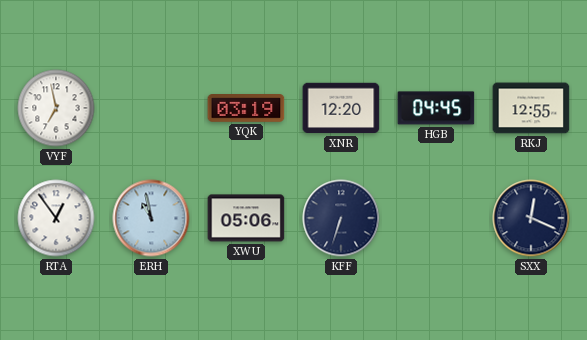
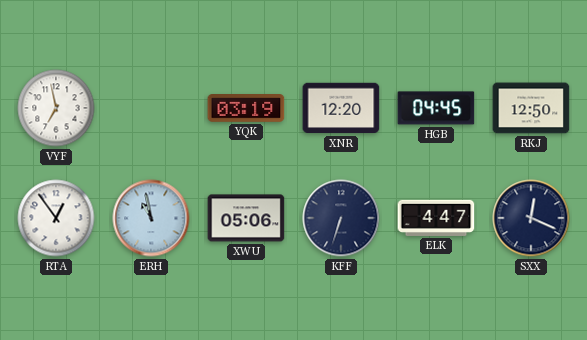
RKJ: 12:55 -> 12:50
ELK: none -> 4:47
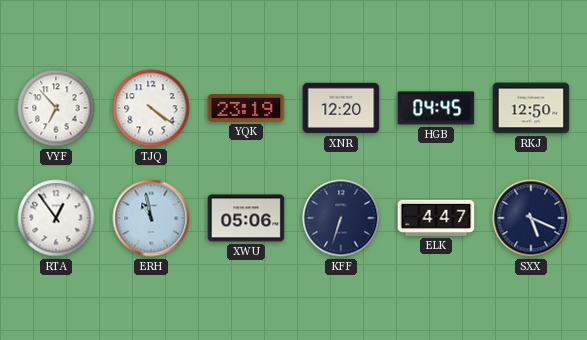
VYF: 6:58 -> 6:53
TJQ: none -> 4:21
YQK: 03:19 -> 23:19
SXX: 12:19 -> 5:19
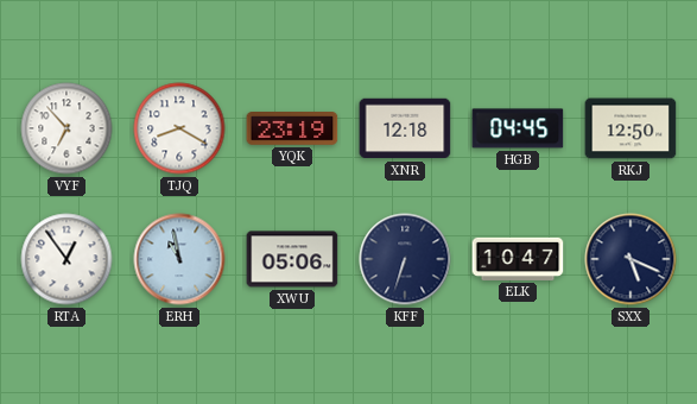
TJQ: 4:21 -> 8:20
XNR: 12:20 -> 12:18
ELK: 4:47 -> 10:47
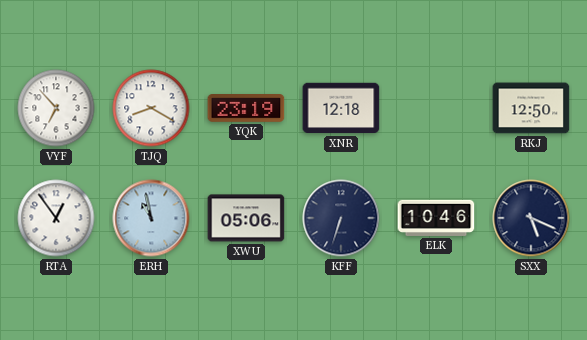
HGB: 04:45 -> none
ELK: 10:47 -> 10:46
